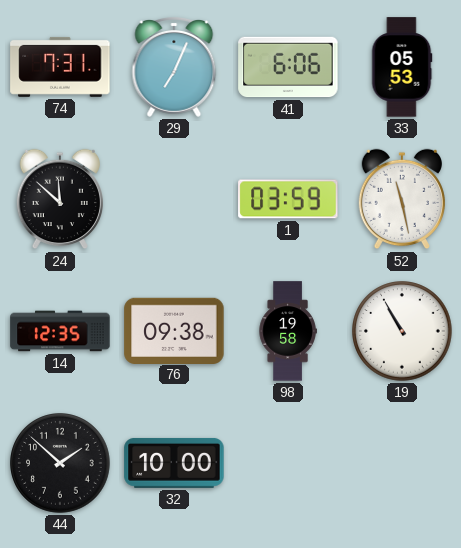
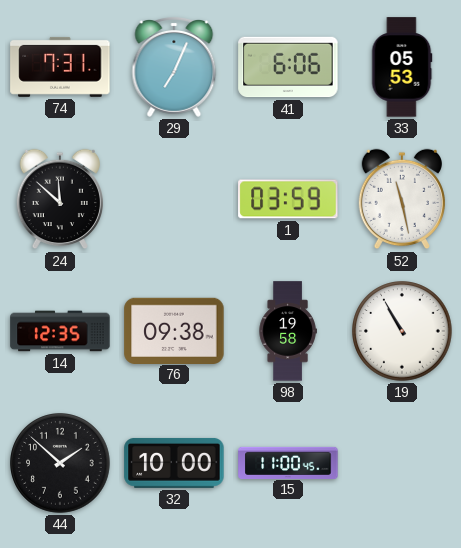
15: none -> 11:00
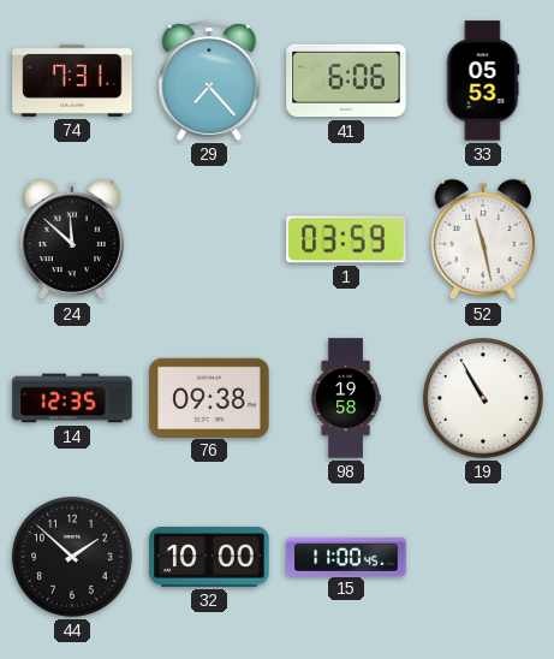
29: 7:04 -> 7:23
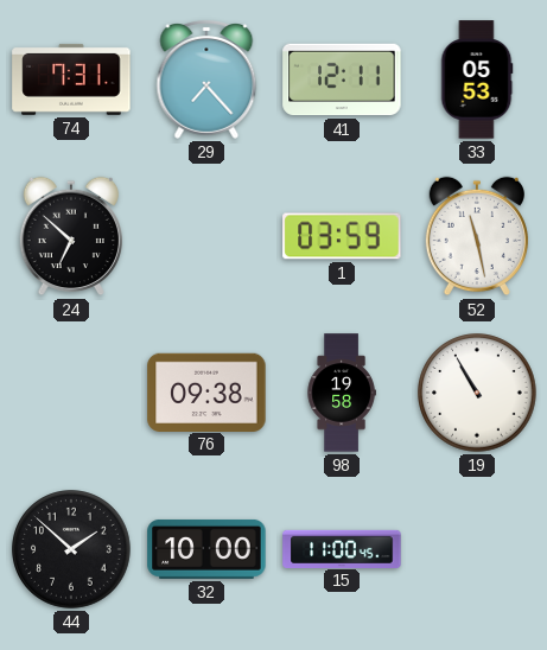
41: 6:06 -> 12:11
24: 11:52 -> 6:52
14: 12:35 -> none
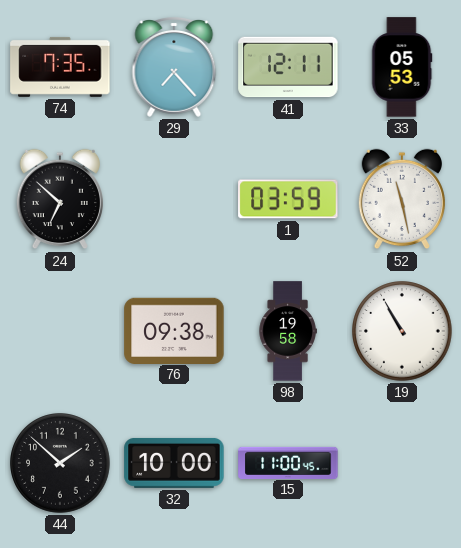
74: 7:31 -> 7:35
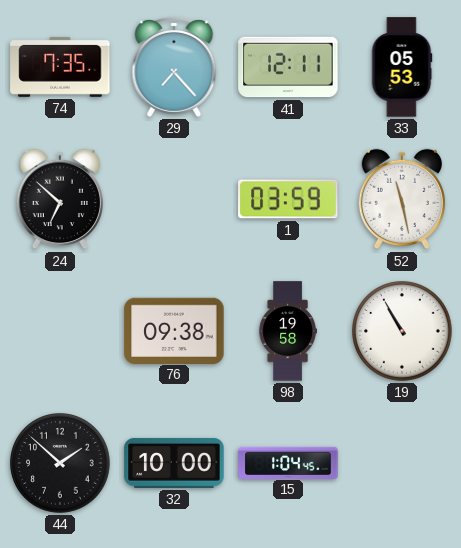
15: 11:00 -> 1:04
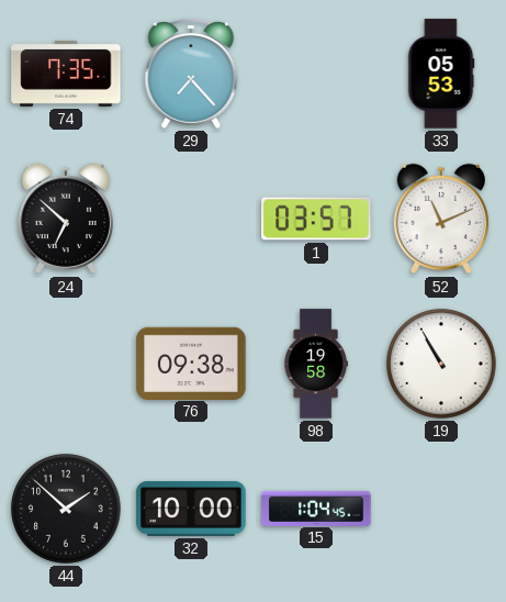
41: 12:11 -> none
1: 03:59 -> 03:57
52: 11:28 -> 11:11
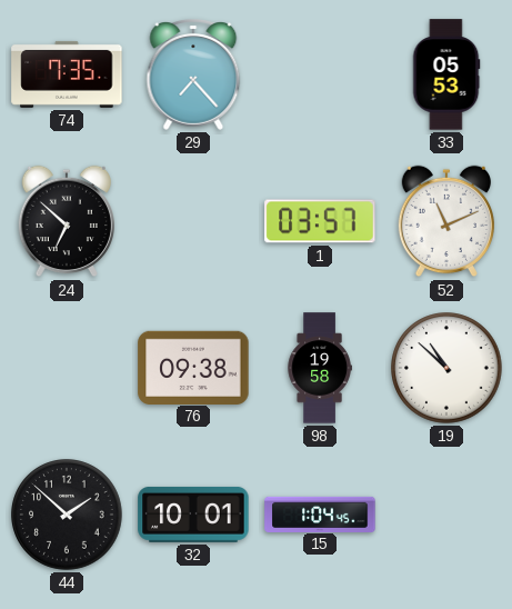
19: 10:55 -> 10:52
32: 10:00 -> 10:01
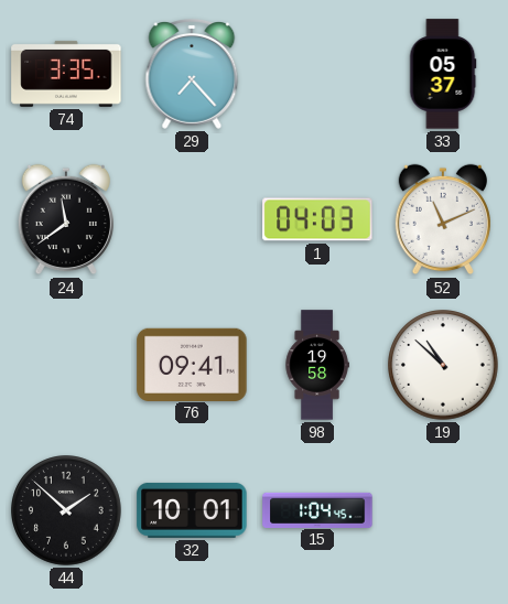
74: 7:35 -> 3:35
33: 05:53 -> 05:37
24: 6:52 -> 11:39
1: 03:57 -> 04:03
76: 09:38 -> 09:41
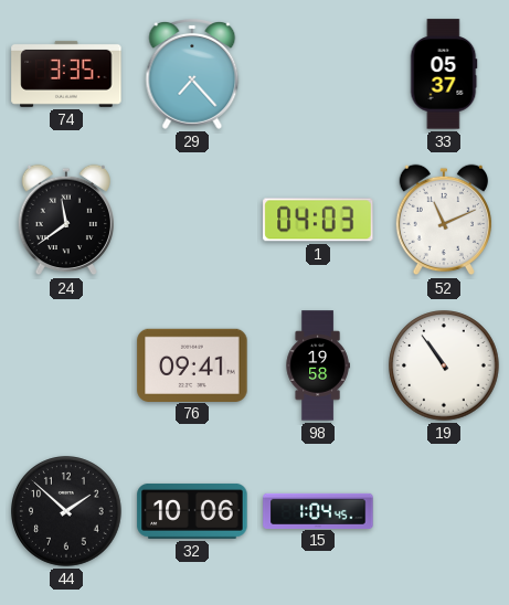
19: 10:52 -> 10:54
32: 10:01 -> 10:06
